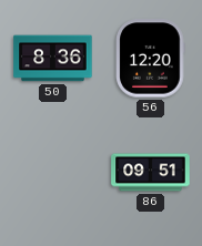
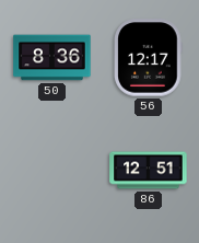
56: 12:20 -> 12:17
86: 09:51 -> 12:51
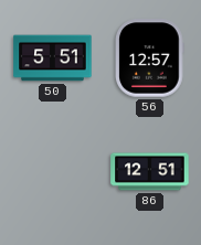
50: 8:36 -> 5:51
56: 12:17 -> 12:57
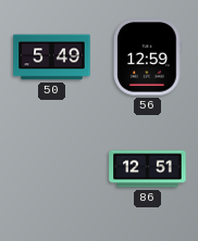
50: 5:51 -> 5:49
56: 12:57 -> 12:59
